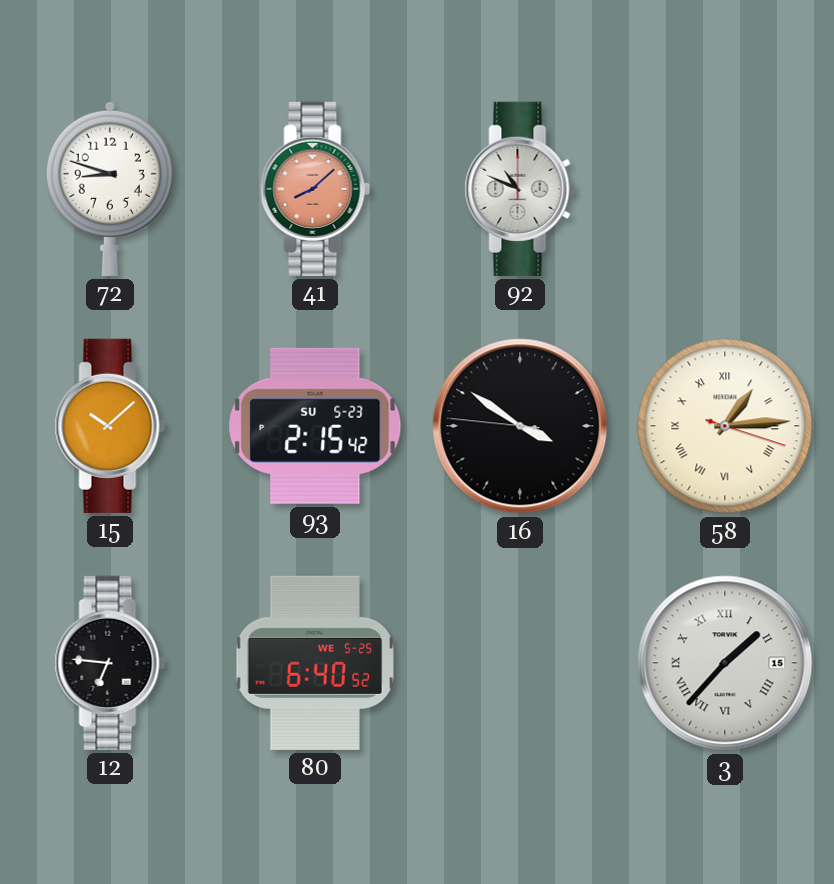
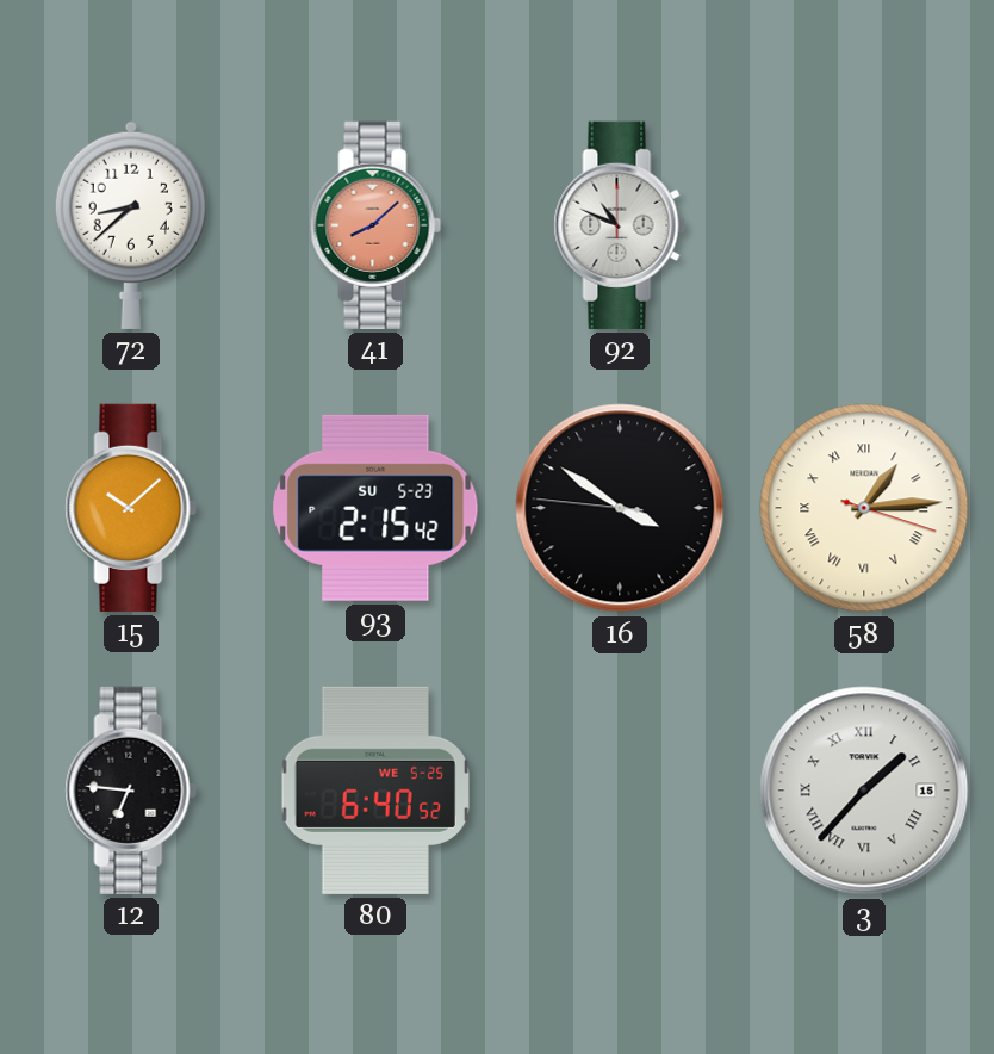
72: 8:48 -> 8:38
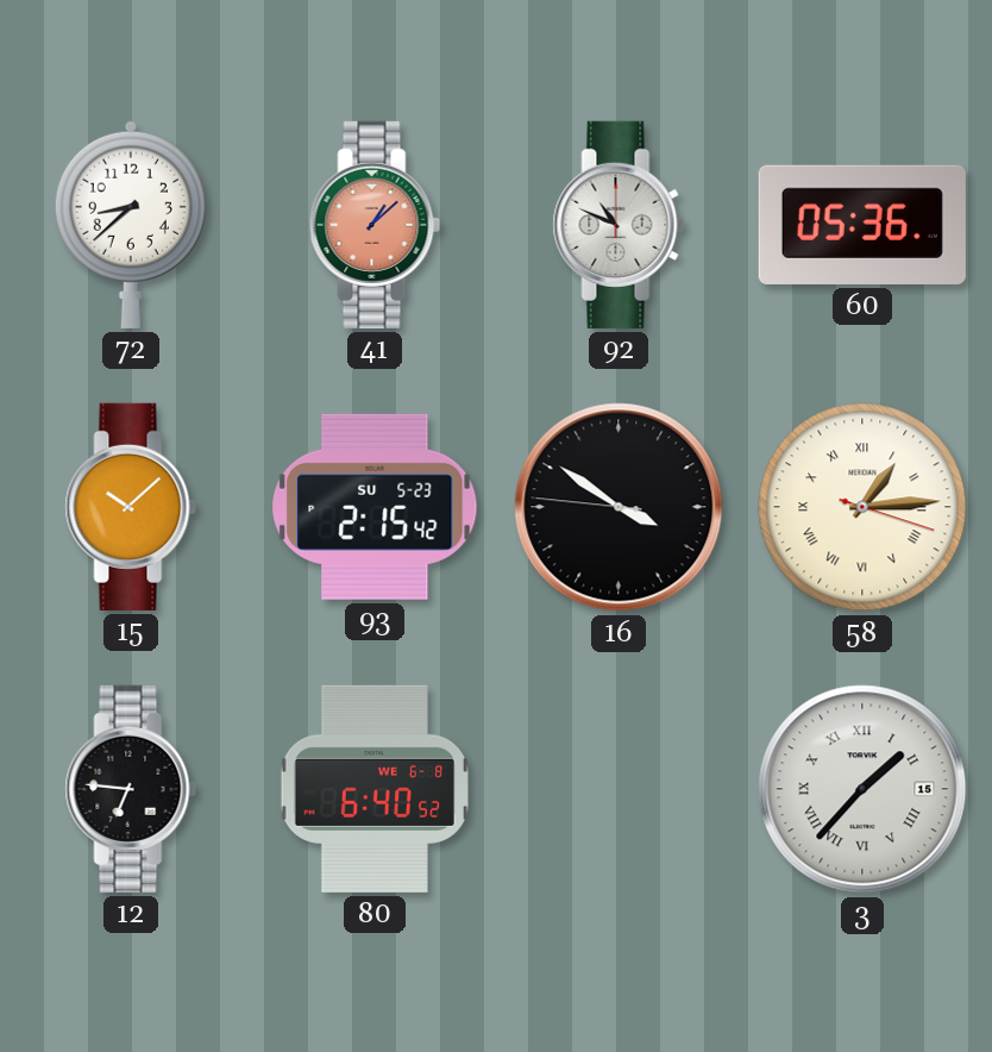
41: 8:08 -> 1:08
60: none -> 05:36
80 date: WE 5-25 -> WE 6-8
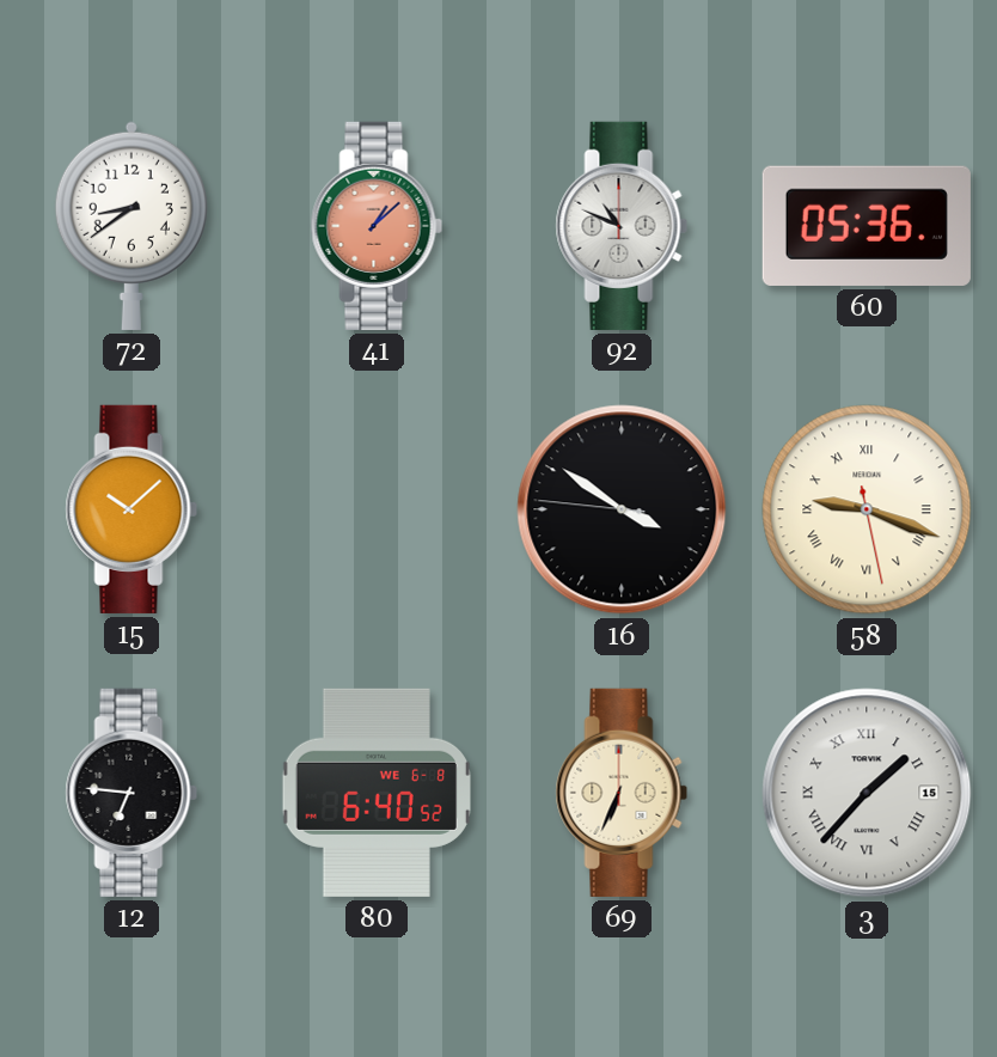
72: 8:38 -> 8:39
93: 2:15 -> none
58: 1:14 -> 9:18
69: none -> 6:34
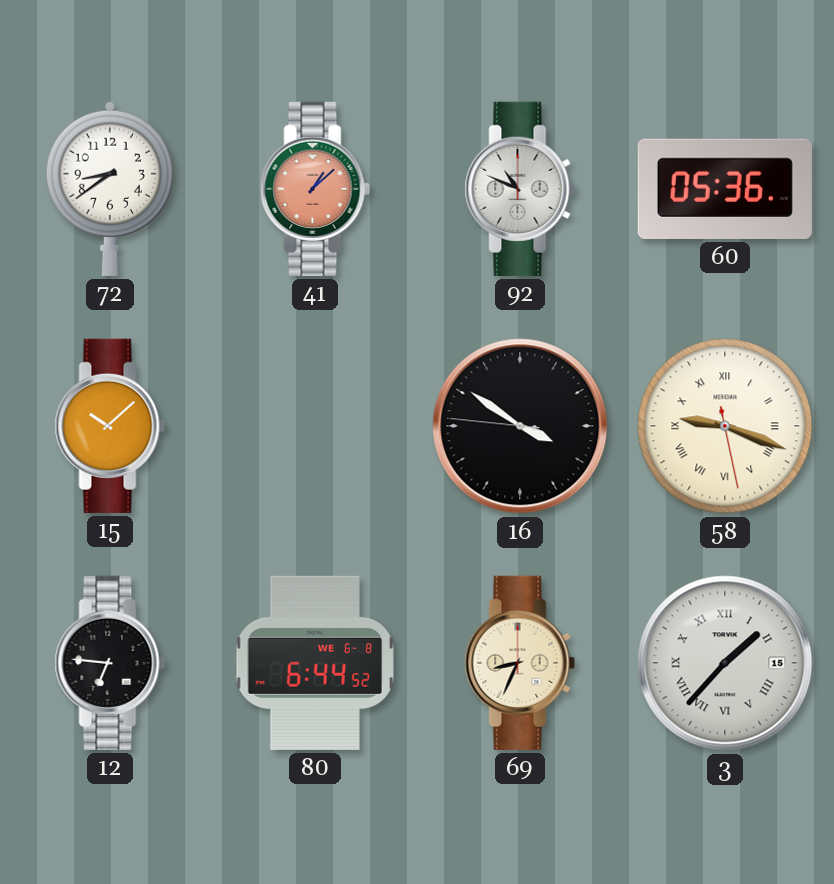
80: 6:40 -> 6:44
69: 6:34 -> 8:34
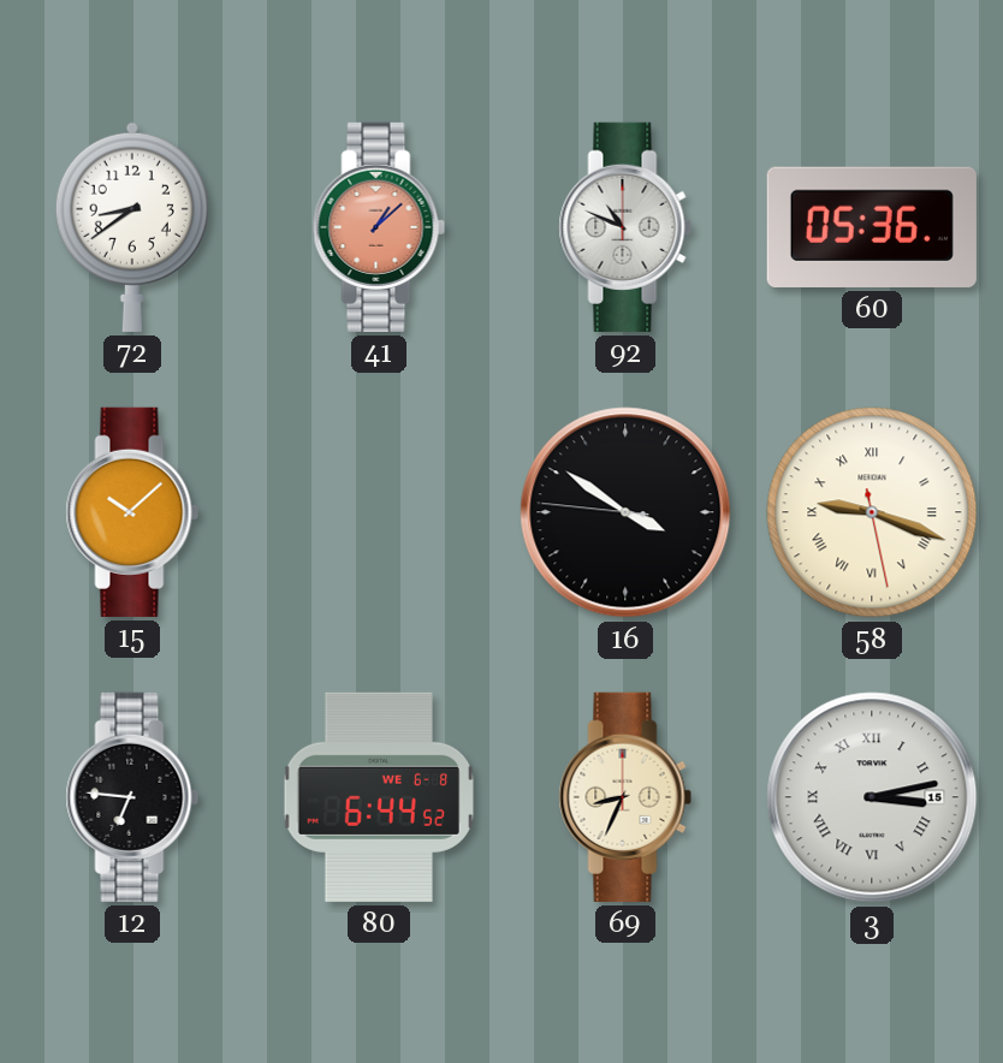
3: 1:37 -> 3:13
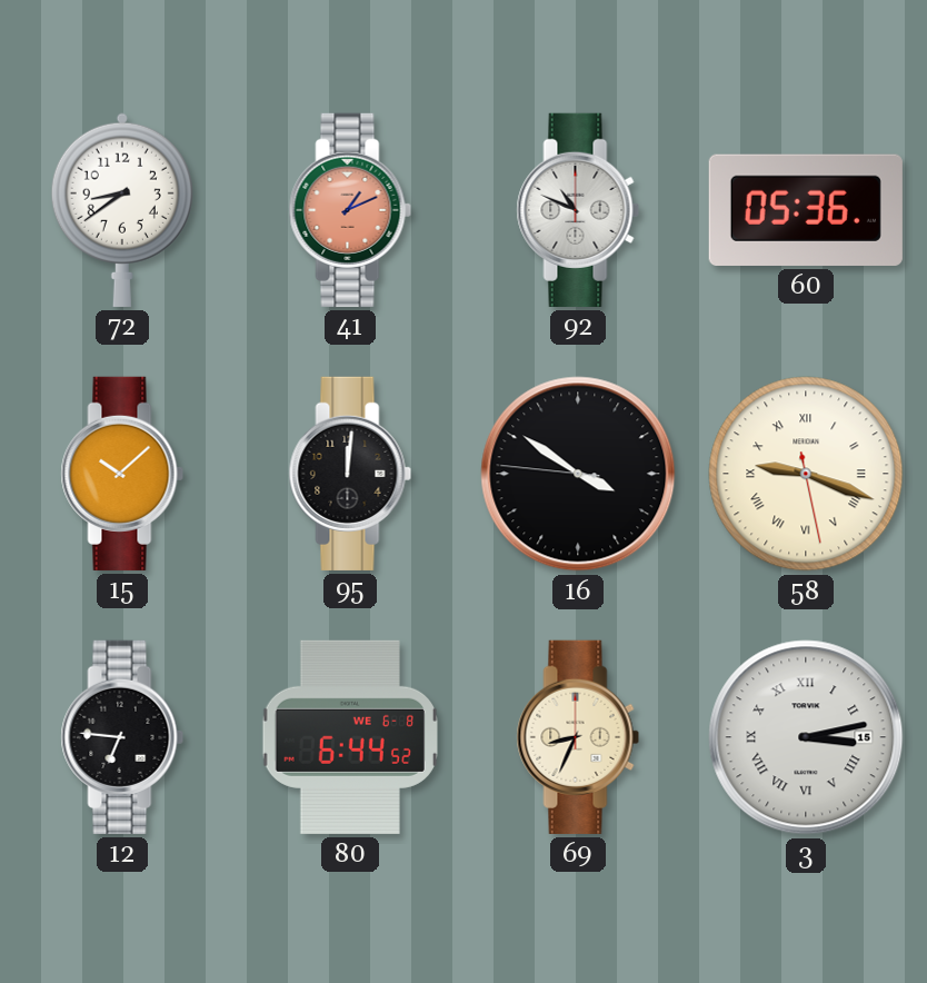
41: 1:08 -> 1:11
95: none -> 12:01
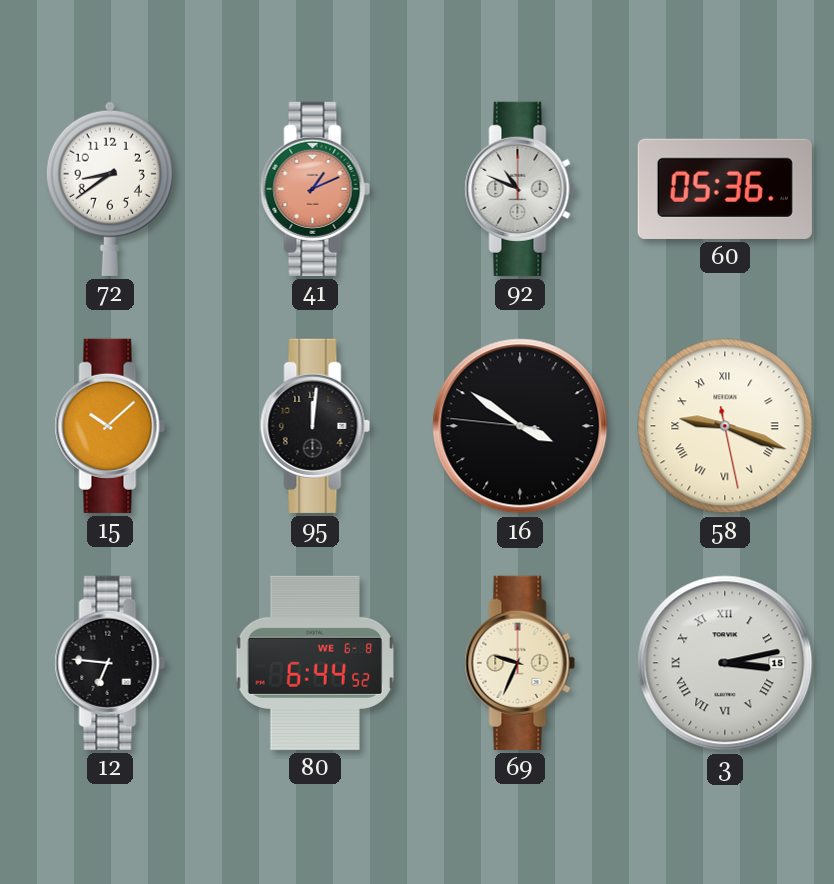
69: 8:34 -> 9:34
